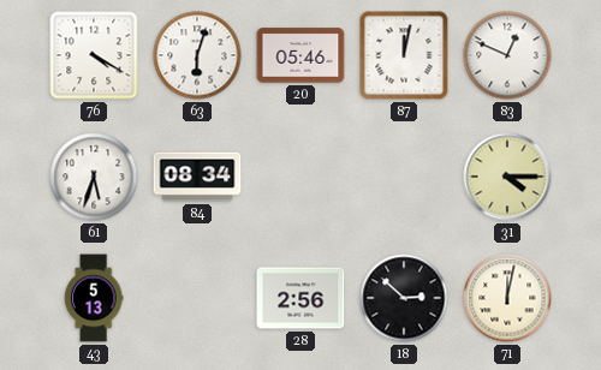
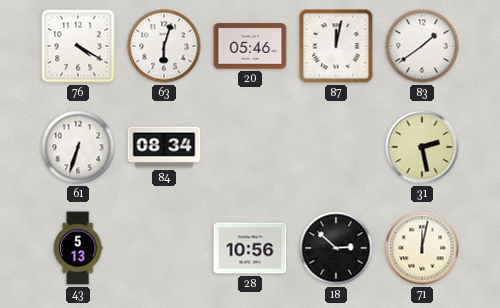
83: 12:49 -> 1:39
61: 5:33 -> 6:33
31: 4:15 -> 2:28
28: 2:56 -> 10:56
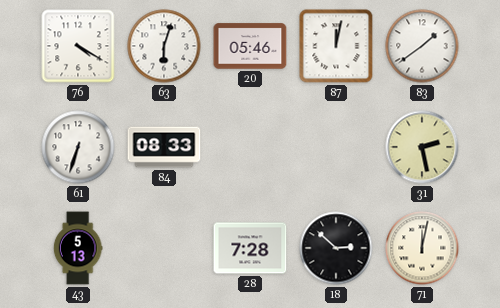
84: 08:34 -> 08:33
28: 10:56 -> 7:28
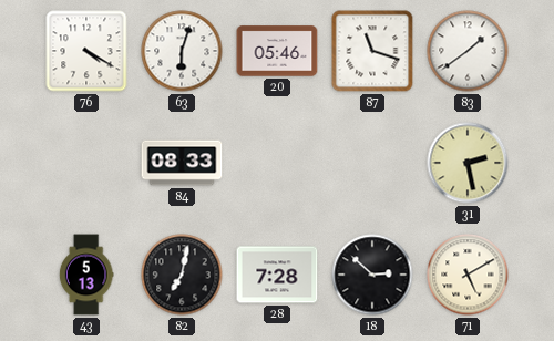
87: 12:02 -> 11:18
61: 6:33 -> none
82: none -> 7:02
71: 12:02 -> 5:10
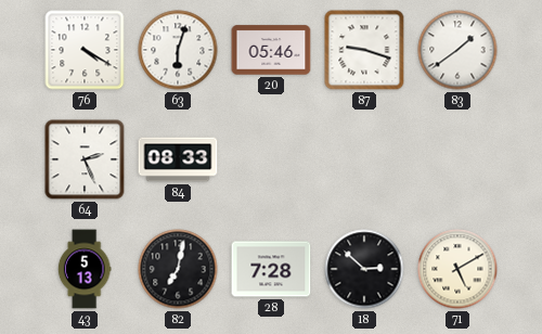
87: 11:18 -> 9:18
64: none -> 2:26
31: 2:28 -> none
